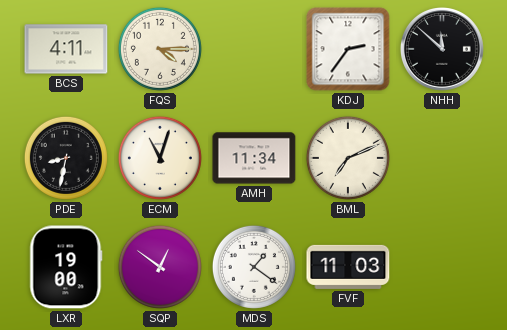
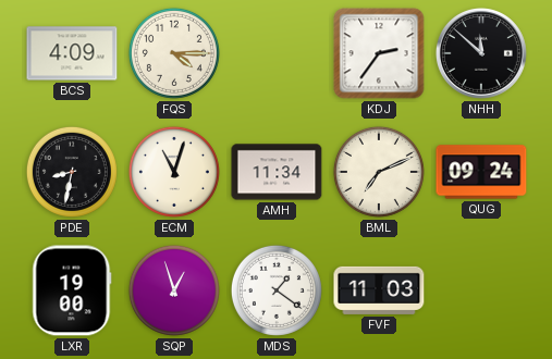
BCS: 4:11 -> 4:09
QUG: none -> 09:24
SQP: 12:51 -> 12:57
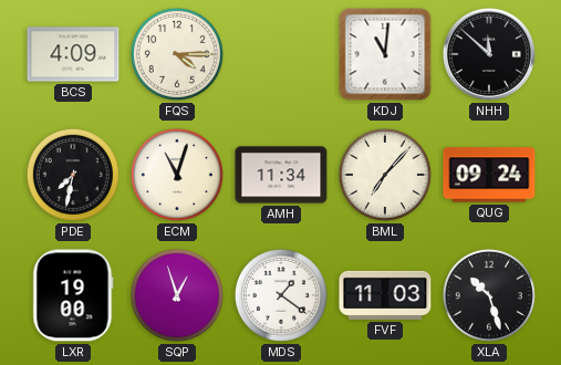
KDJ: 2:36 -> 11:01
PDE: 8:32 -> 7:32
BML: 7:11 -> 7:07
XLA: none -> 10:27
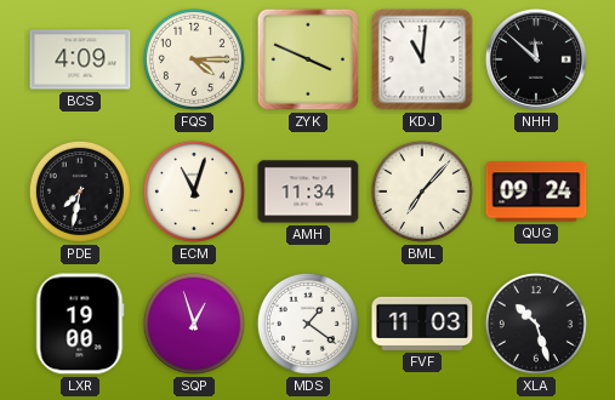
ZYK: none -> 3:49
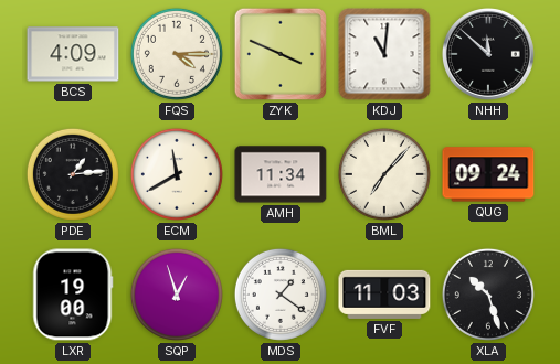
PDE: 7:32 -> 1:14
ECM: 11:03 -> 11:40
